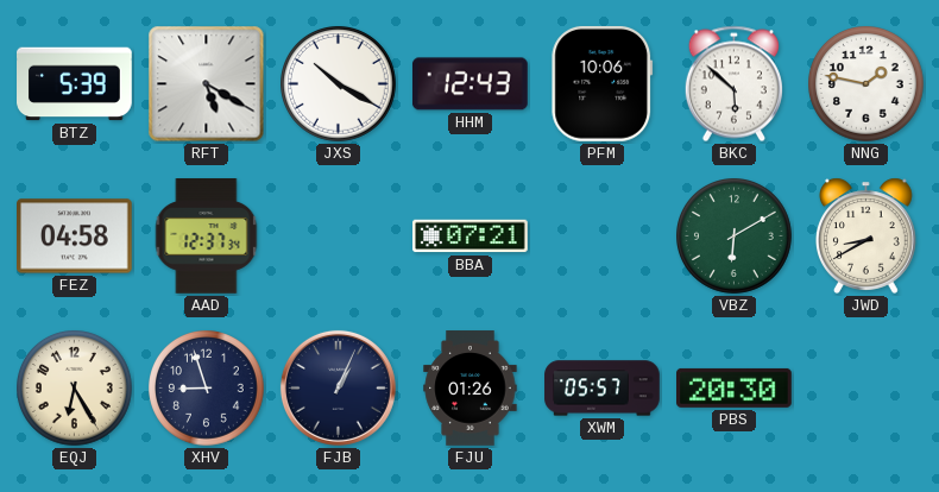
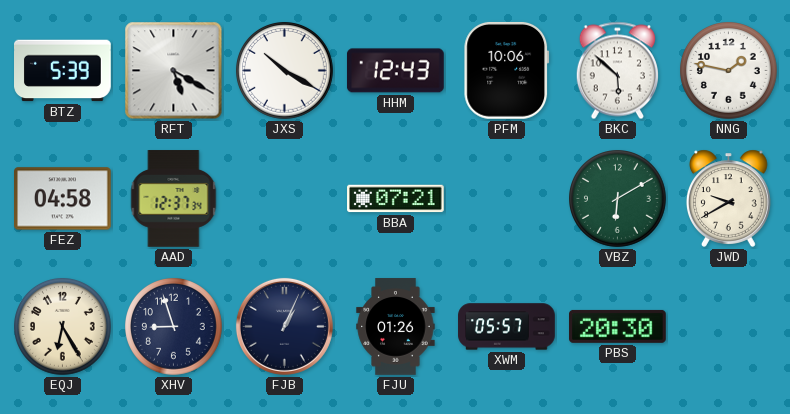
JWD: 8:40 -> 9:40
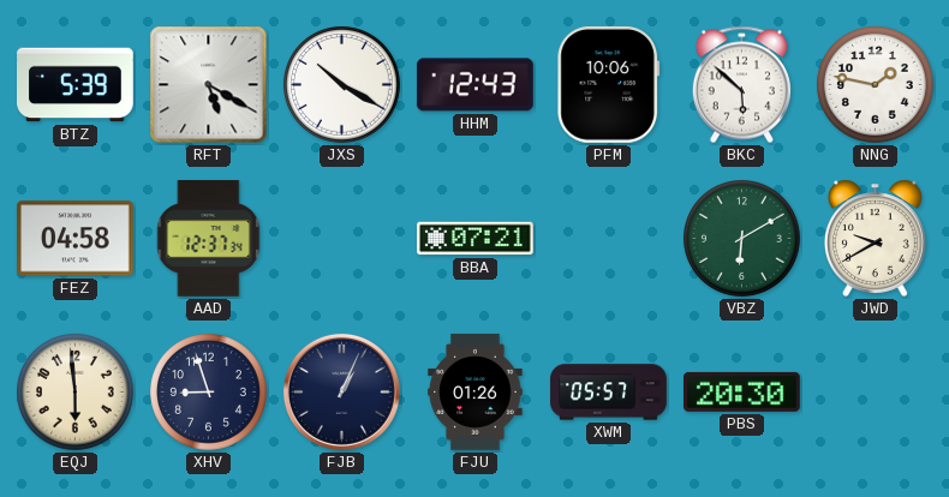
EQJ: 6:25 -> 5:59
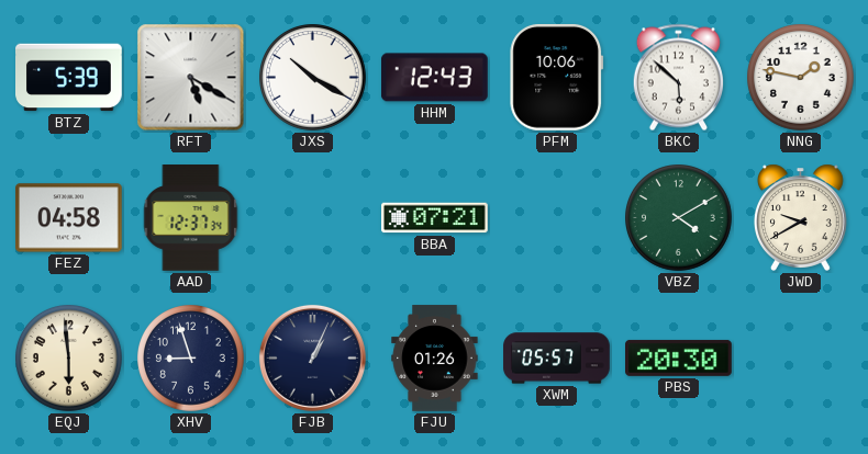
VBZ: 6:10 -> 4:10
